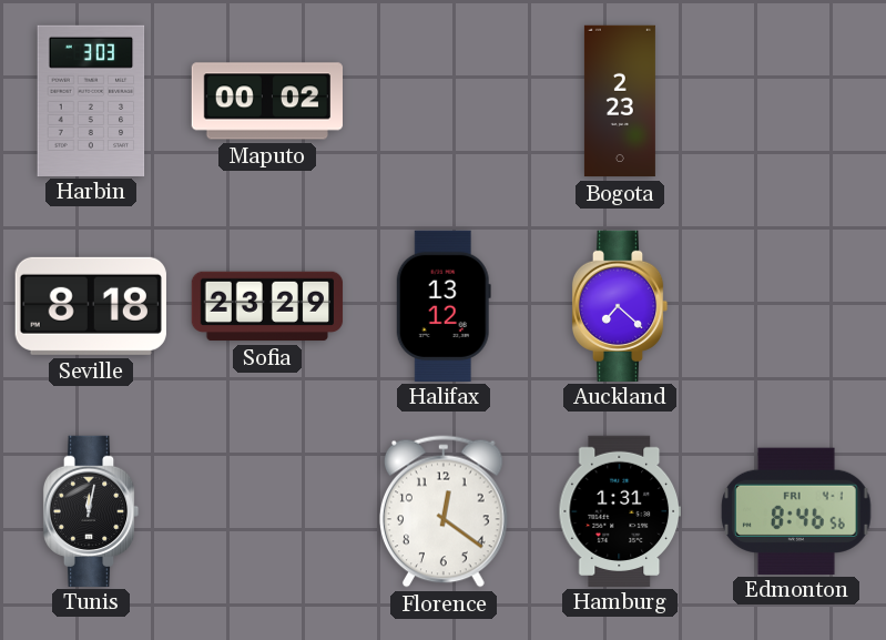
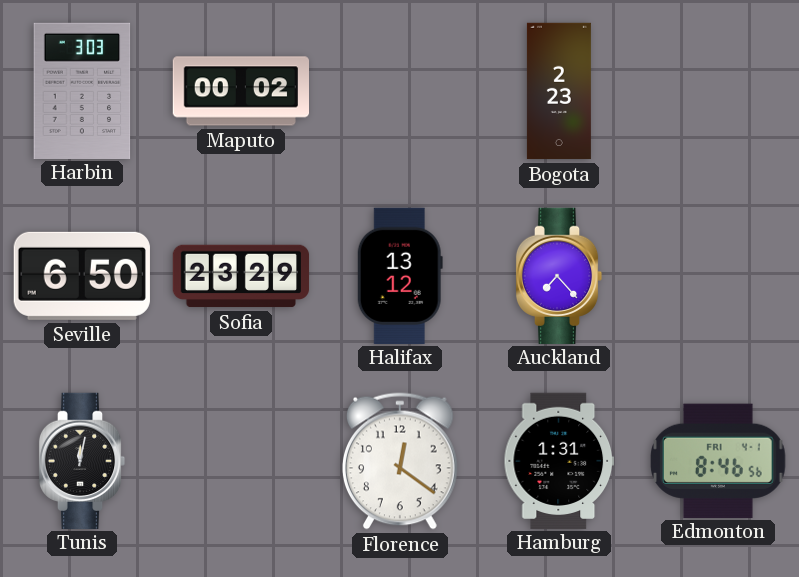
Seville: 8:18 -> 6:50
Auckland: 7:22 -> 7:23
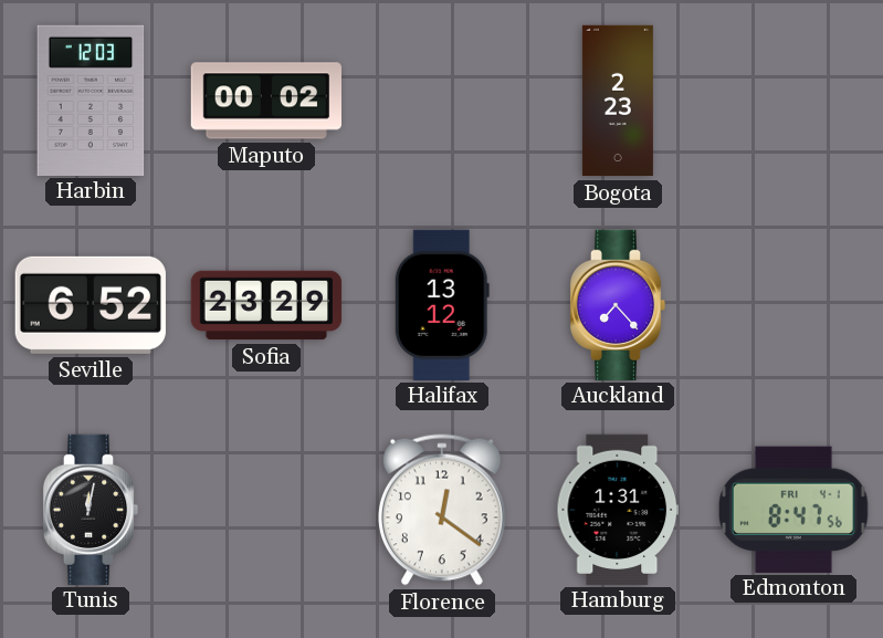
Harbin: 3:03 -> 12:03
Seville: 6:50 -> 6:52
Edmonton: 8:46 -> 8:47
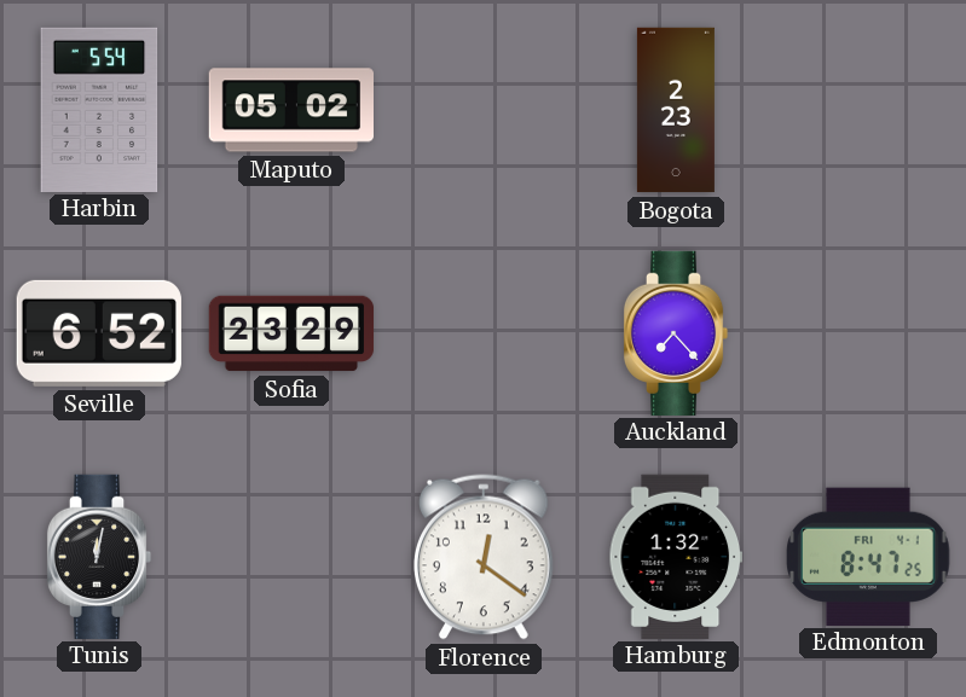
Harbin: 12:03 -> 5:54
Maputo: 00:02 -> 05:02
Halifax: 13:12 -> none
Hamburg: 1:31 -> 1:32
Edmonton: 8:47:56 -> 8:47:25
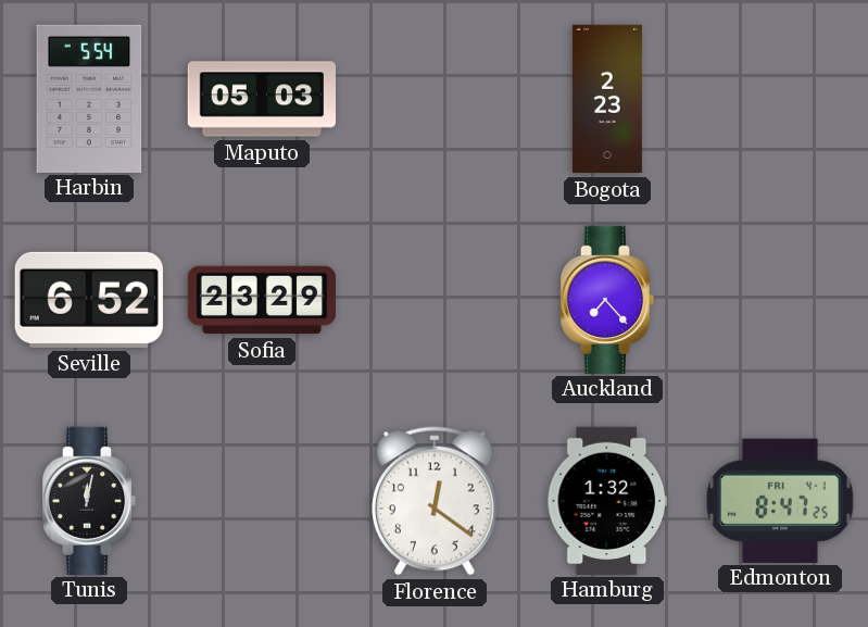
Maputo: 05:02 -> 05:03
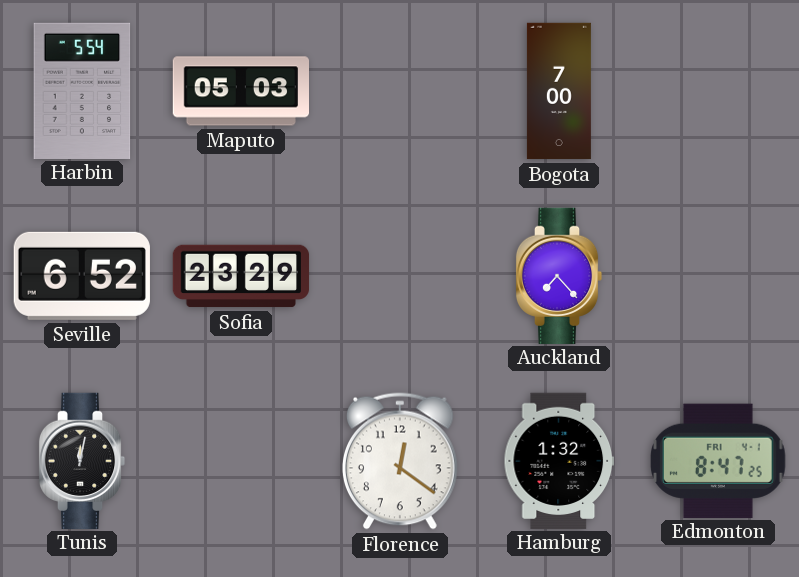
Bogota: 2:23 -> 7:00
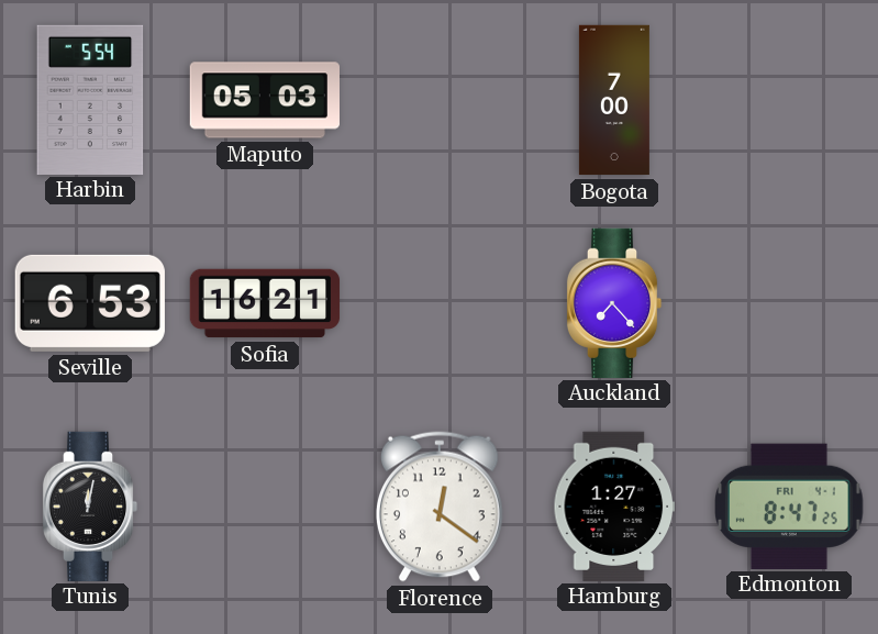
Seville: 6:52 -> 6:53
Sofia: 23:29 -> 16:21
Hamburg: 1:32 -> 1:27
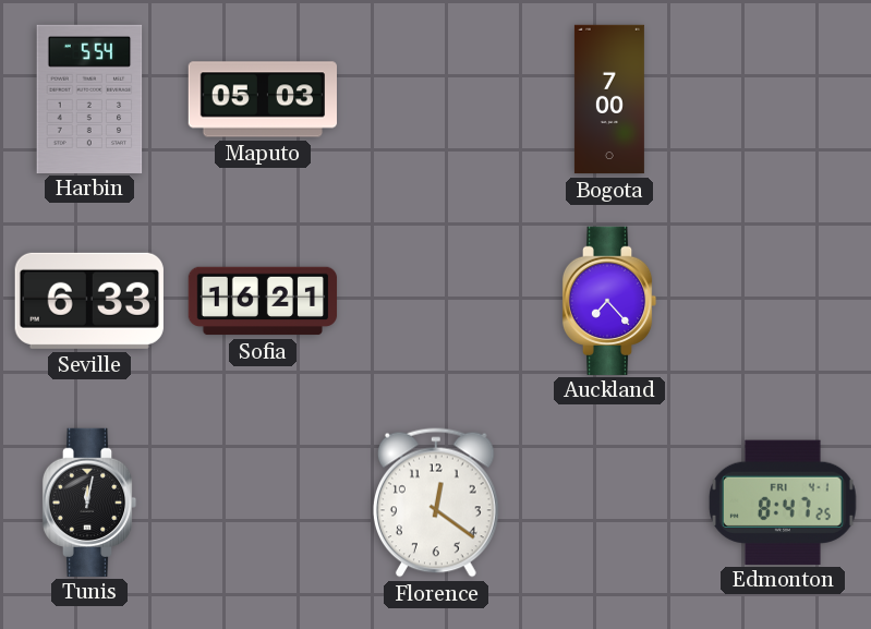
Seville: 6:53 -> 6:33
Hamburg: 1:27 -> none
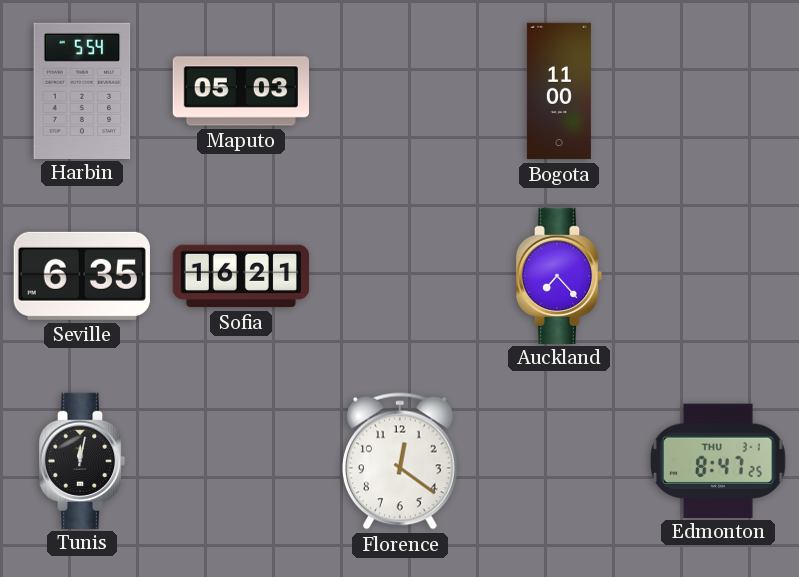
Bogota: 7:00 -> 11:00
Seville: 6:33 -> 6:35
Edmonton date: FRI 4-1 -> THU 3-1
